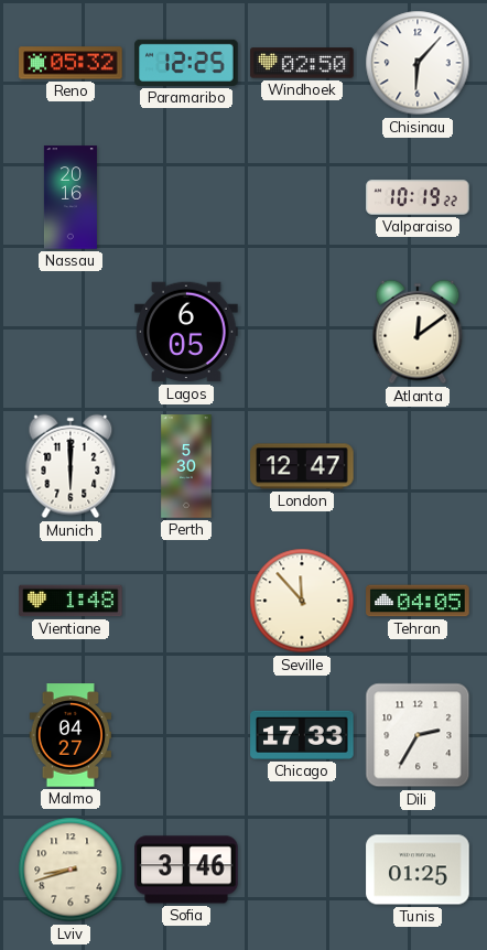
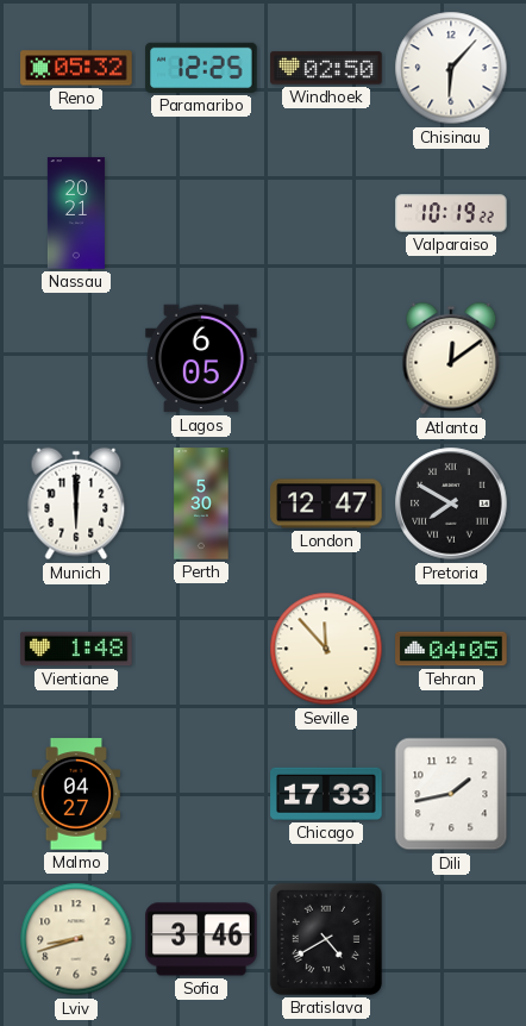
Nassau: 20:16 -> 20:21
Pretoria: none -> 7:50
Dili: 2:35 -> 1:43
Bratislava: none -> 4:40
Tunis: 01:25 -> none
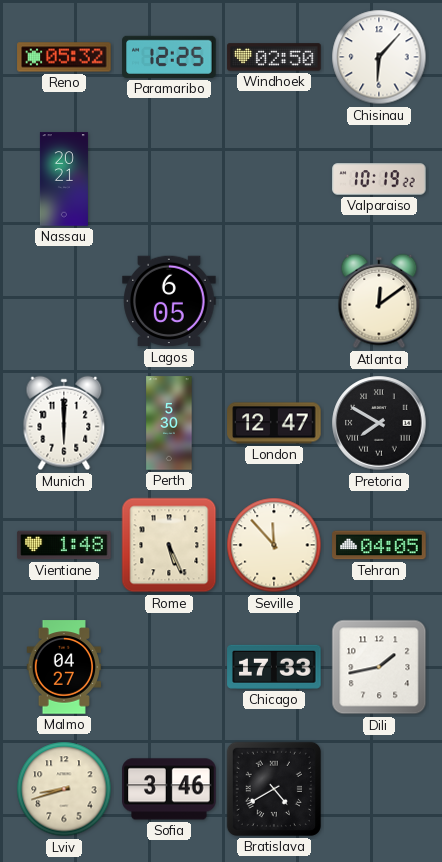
Rome: none -> 5:26
